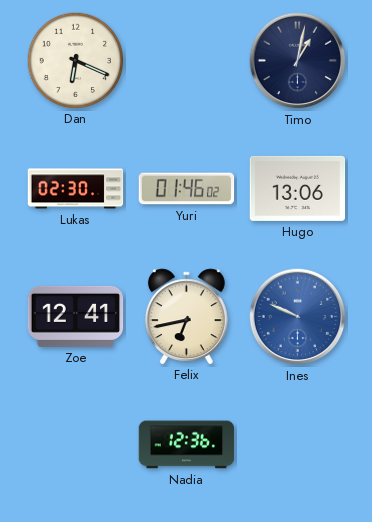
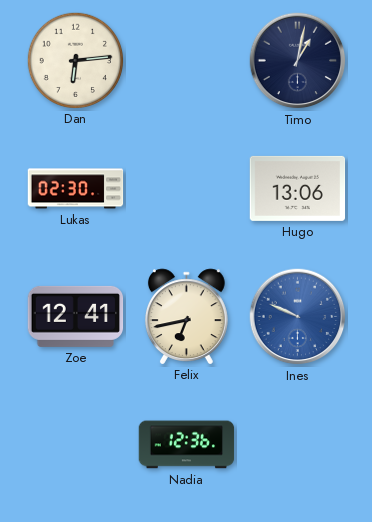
Dan: 6:19 -> 6:14
Yuri: 01:46 -> none
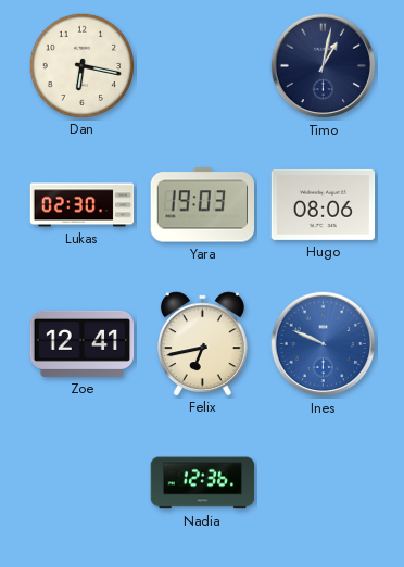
Dan: 6:14 -> 6:17
Yara: none -> 19:03
Hugo: 13:06 -> 08:06
